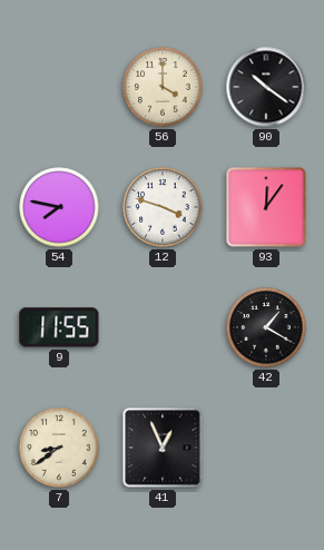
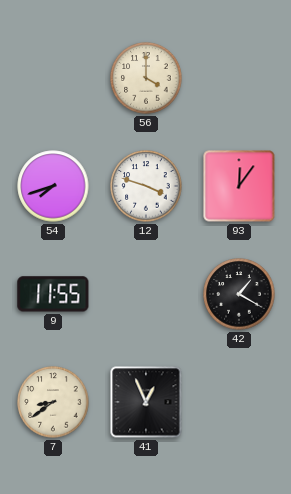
90: 10:21 -> none
54: 7:47 -> 7:42
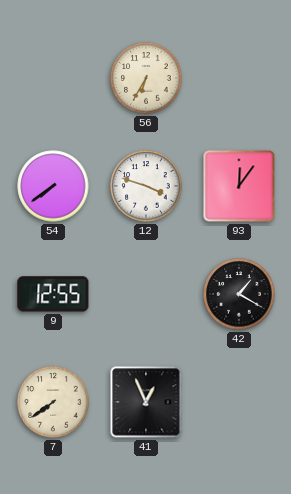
56: 4:00 -> 6:35
54: 7:42 -> 7:39
9: 11:55 -> 12:55
7: 8:39 -> 7:39
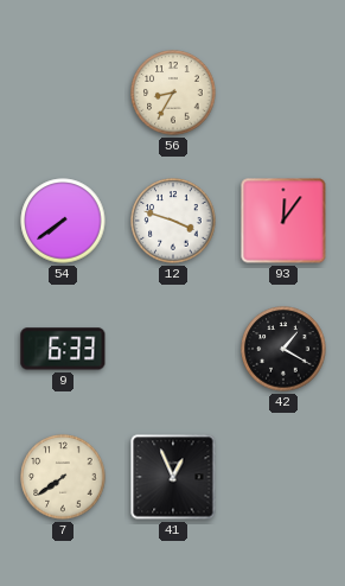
56: 6:35 -> 8:35
9: 12:55 -> 6:33
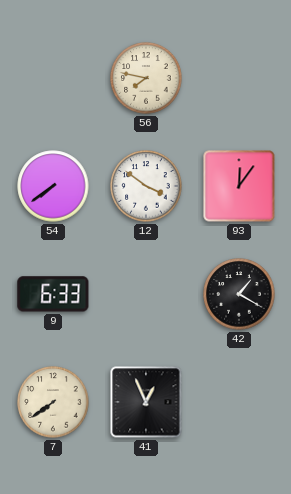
56: 8:35 -> 7:47
12: 3:48 -> 3:51
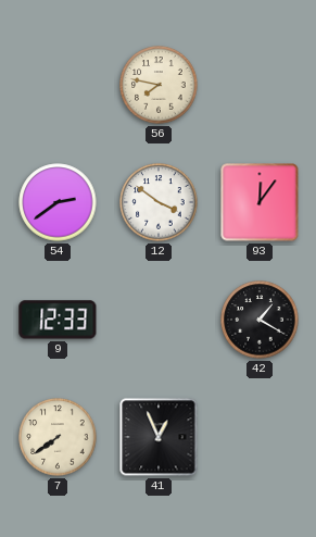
54: 7:39 -> 2:39
9: 6:33 -> 12:33
